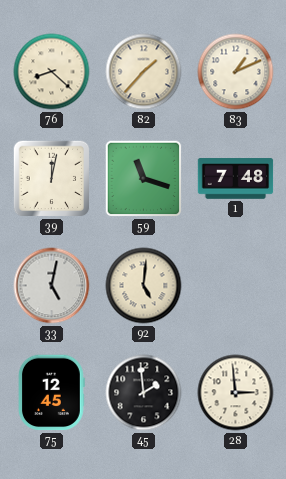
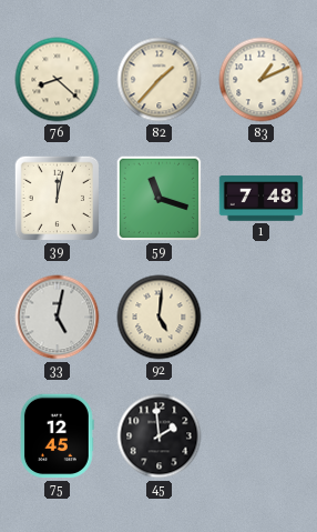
28: 2:59 -> none
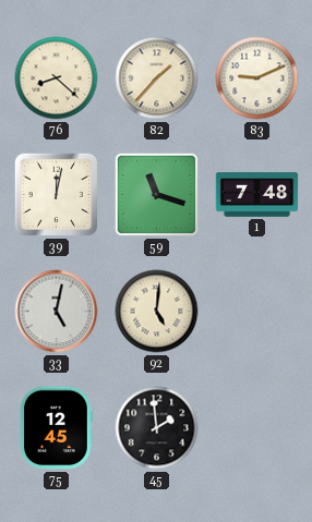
83: 1:11 -> 9:11
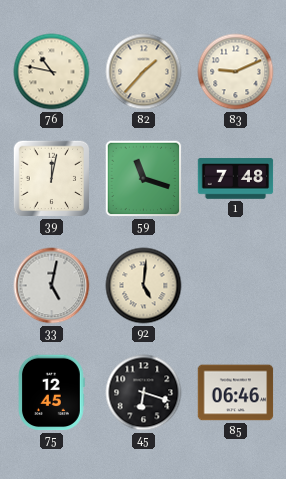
76: 8:22 -> 10:47
45: 1:59 -> 6:18
85: none -> 06:46
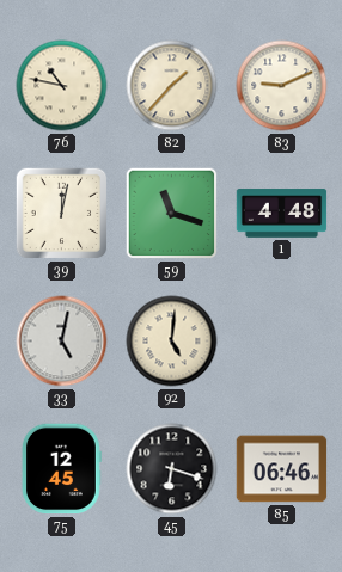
1: 7:48 -> 4:48
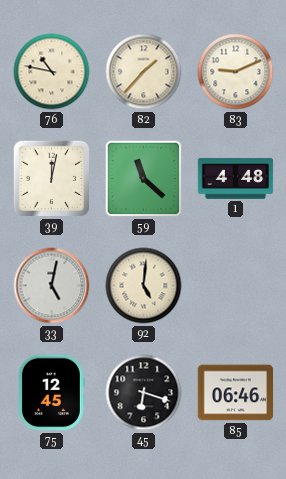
59: 11:18 -> 11:22
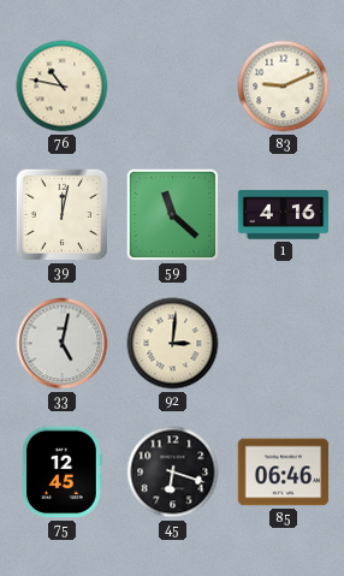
82: 1:37 -> none
1: 4:48 -> 4:16
92: 5:01 -> 3:01
